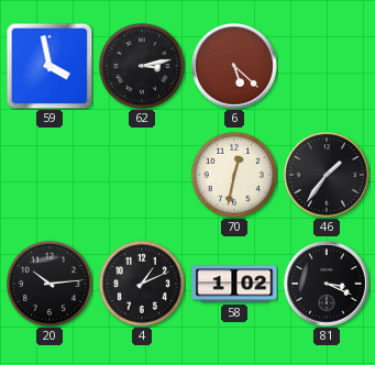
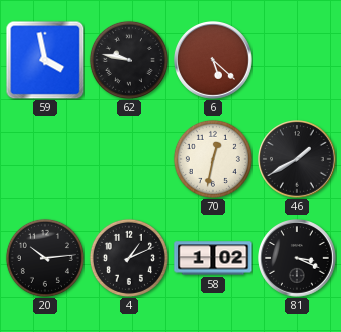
62: 3:13 -> 9:47
46: 1:36 -> 1:40
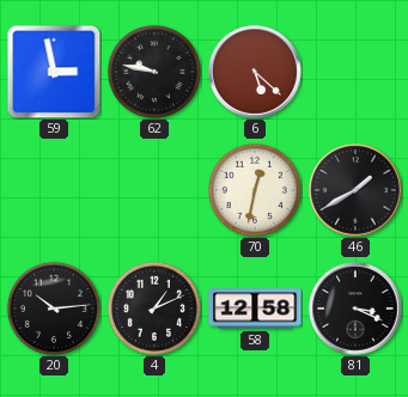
59: 3:58 -> 2:58
58: 1:02 -> 12:58
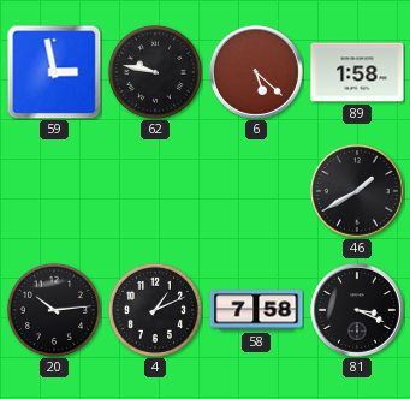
89: none -> 1:58
70: 12:32 -> none
58: 12:58 -> 7:58
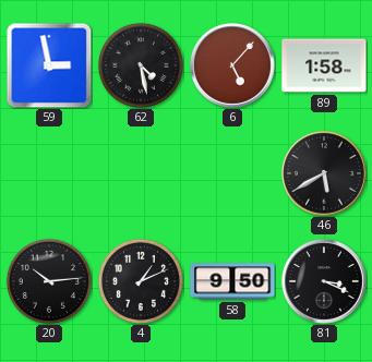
62: 9:47 -> 4:28
6: 5:22 -> 5:07
46: 1:40 -> 5:40
58: 7:58 -> 9:50
